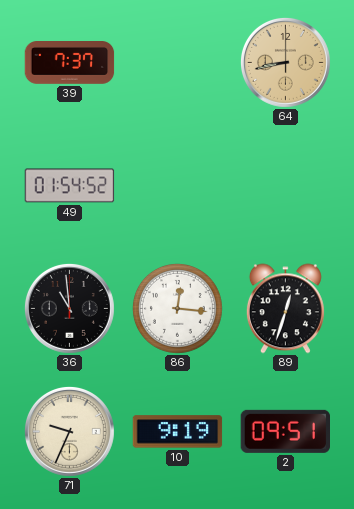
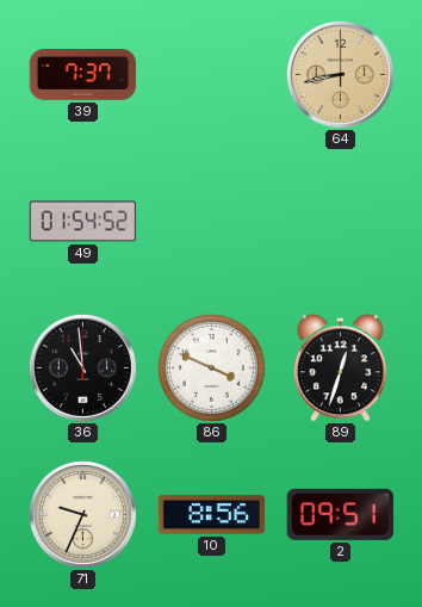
86: 12:16 -> 3:49
10: 9:19 -> 8:56
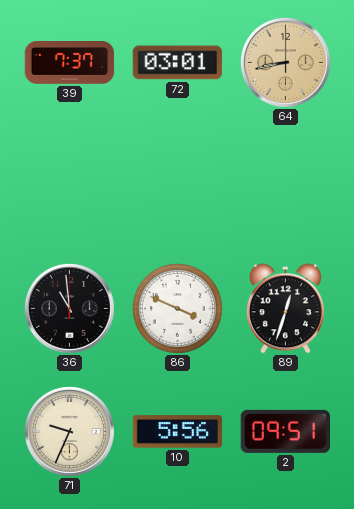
72: none -> 03:01
49: 01:54 -> none
10: 8:56 -> 5:56
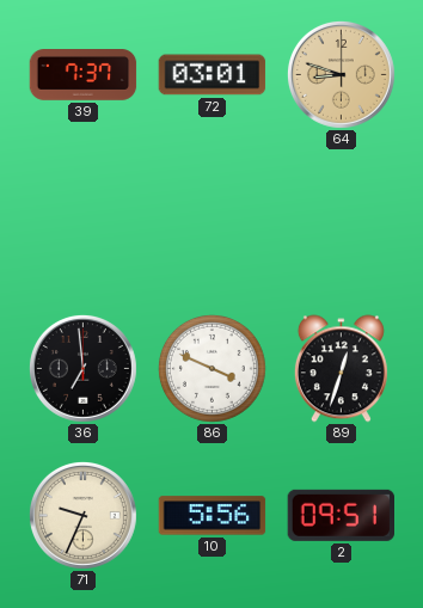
64: 8:43 -> 8:48
36: 10:59 -> 6:59
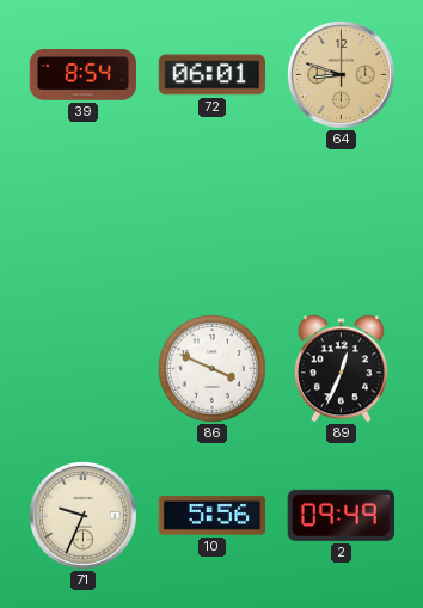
39: 7:37 -> 8:54
72: 03:01 -> 06:01
36: 6:59 -> none
89: 12:33 -> 12:34
2: 09:51 -> 09:49
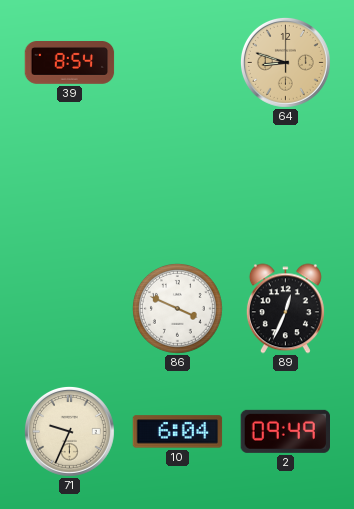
72: 06:01 -> none
10: 5:56 -> 6:04
